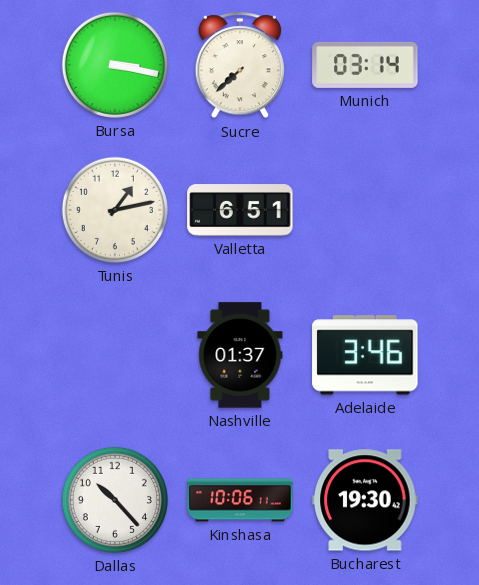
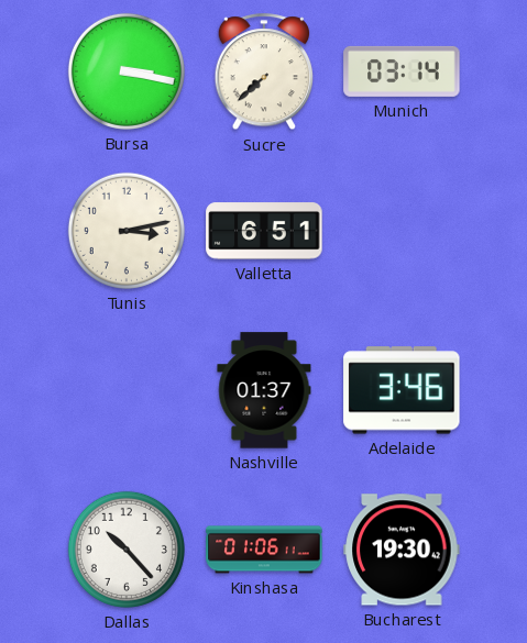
Tunis: 1:13 -> 3:13
Kinshasa: 10:06 -> 01:06
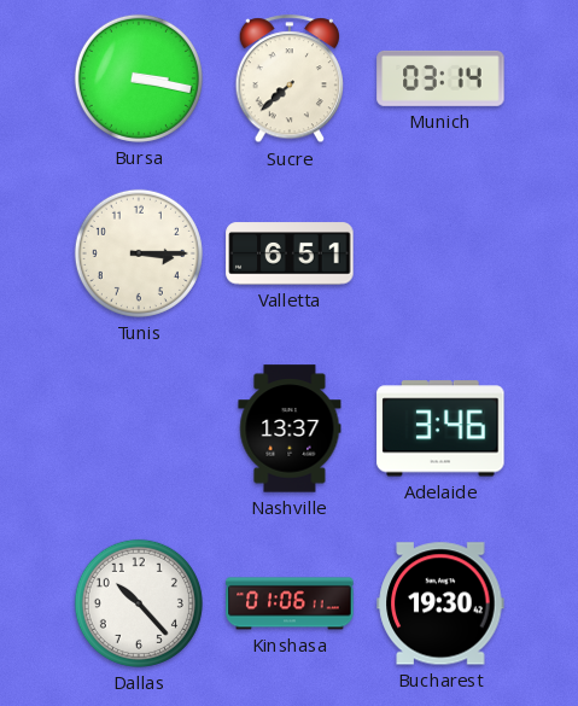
Tunis: 3:13 -> 3:15
Nashville: 01:37 -> 13:37
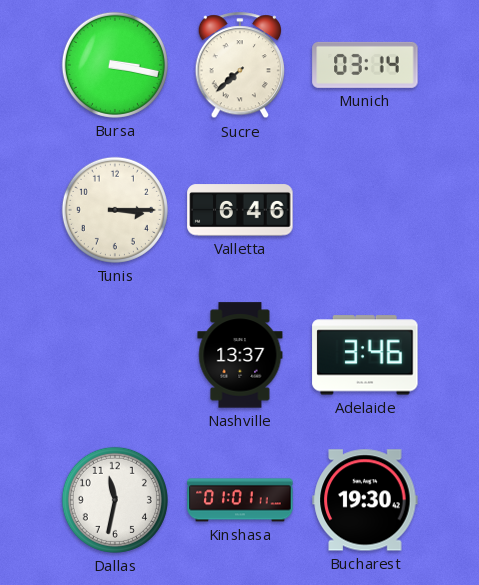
Valletta: 6:51 -> 6:46
Dallas: 10:23 -> 11:32
Kinshasa: 01:06 -> 01:01
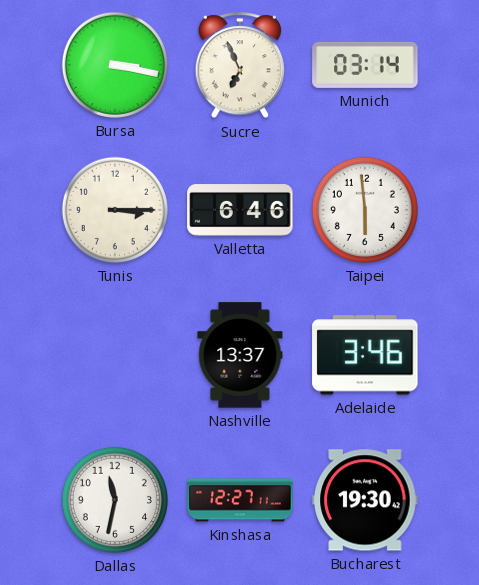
Sucre: 7:38 -> 6:56
Taipei: none -> 5:59
Kinshasa: 01:01 -> 12:27
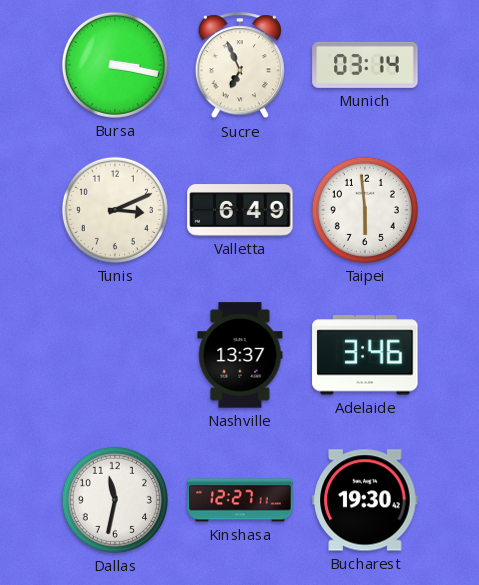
Tunis: 3:15 -> 3:11
Valletta: 6:46 -> 6:49
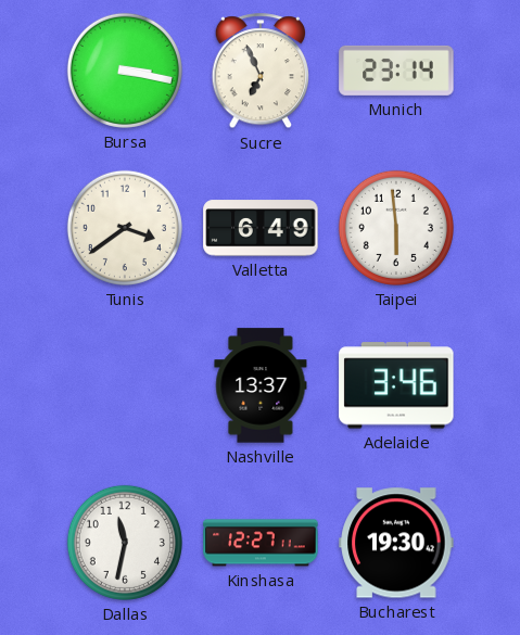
Munich: 03:14 -> 23:14
Tunis: 3:11 -> 3:39
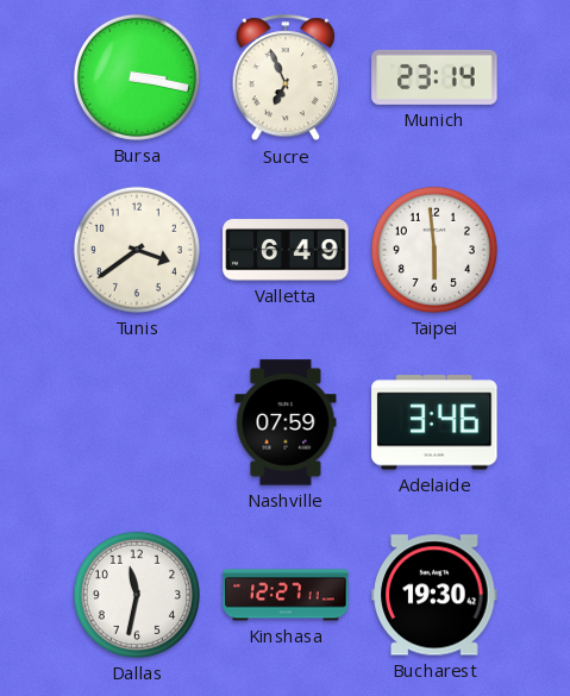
Nashville: 13:37 -> 07:59
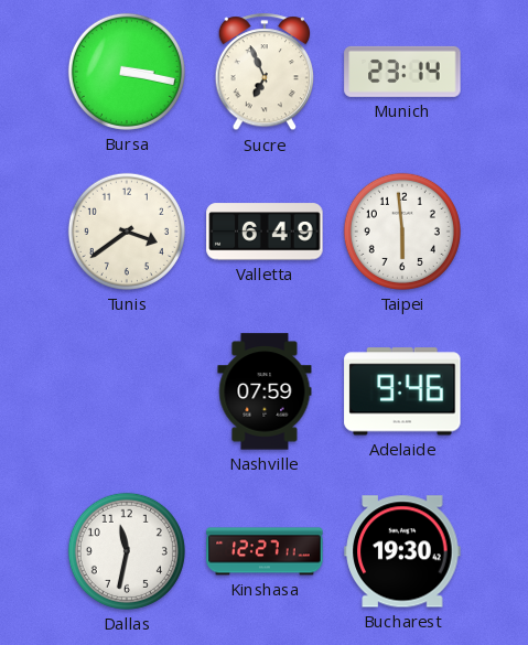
Adelaide: 3:46 -> 9:46
